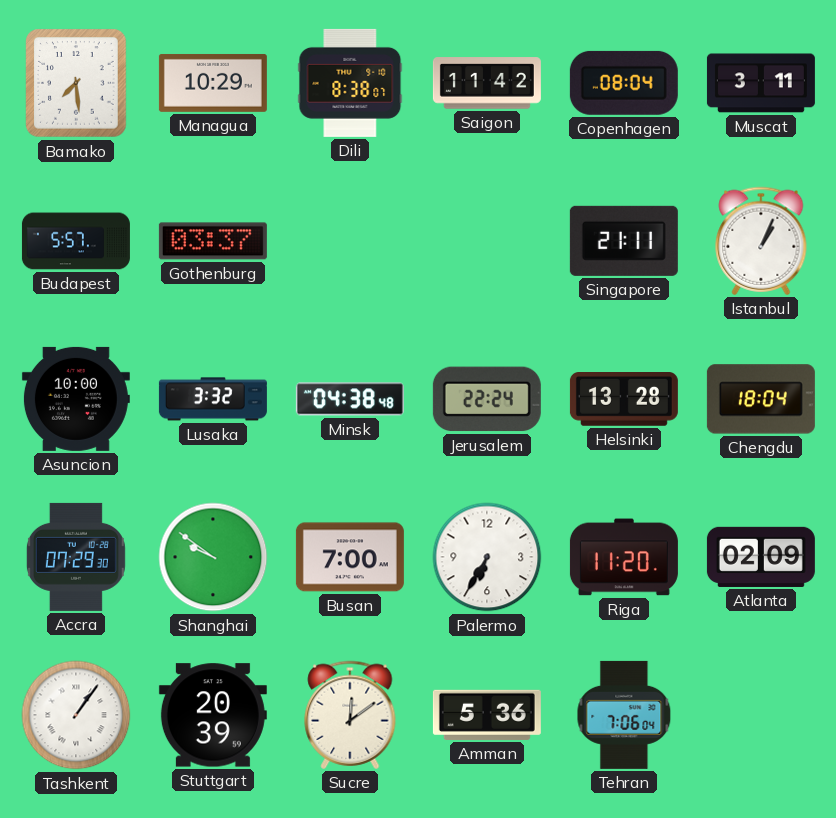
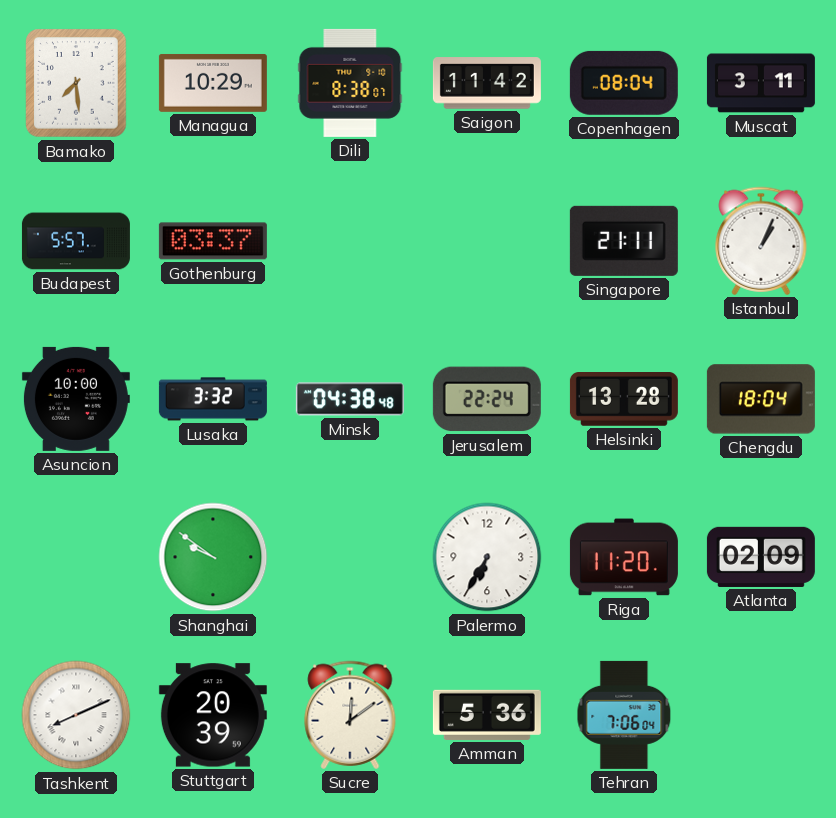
Accra: 07:29 -> none
Busan: 7:00 -> none
Tashkent: 1:06 -> 8:11
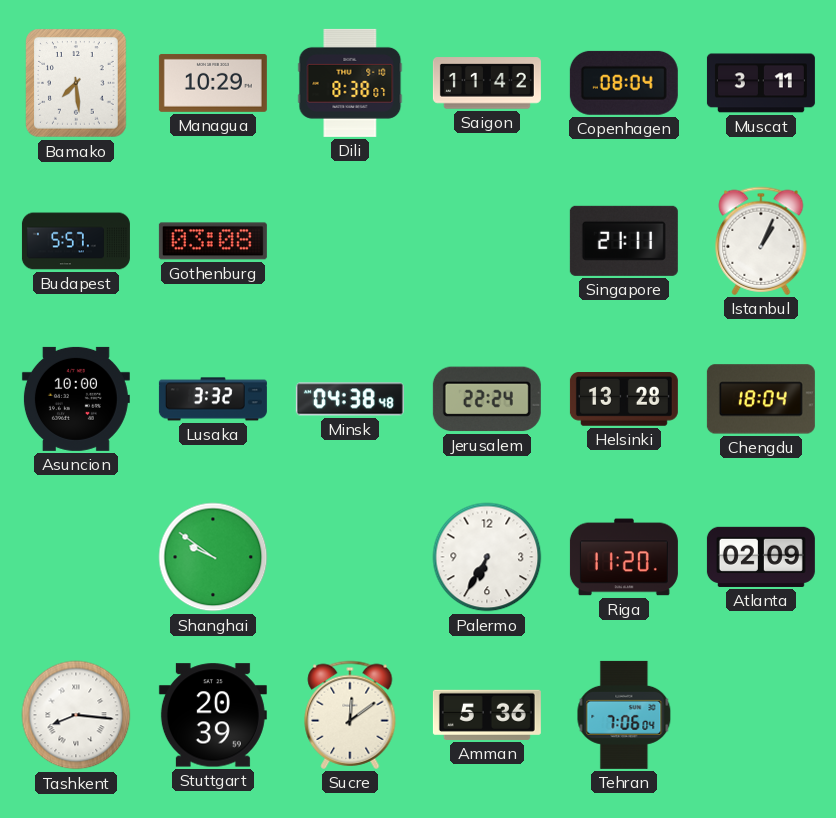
Gothenburg: 03:37 -> 03:08
Tashkent: 8:11 -> 8:16
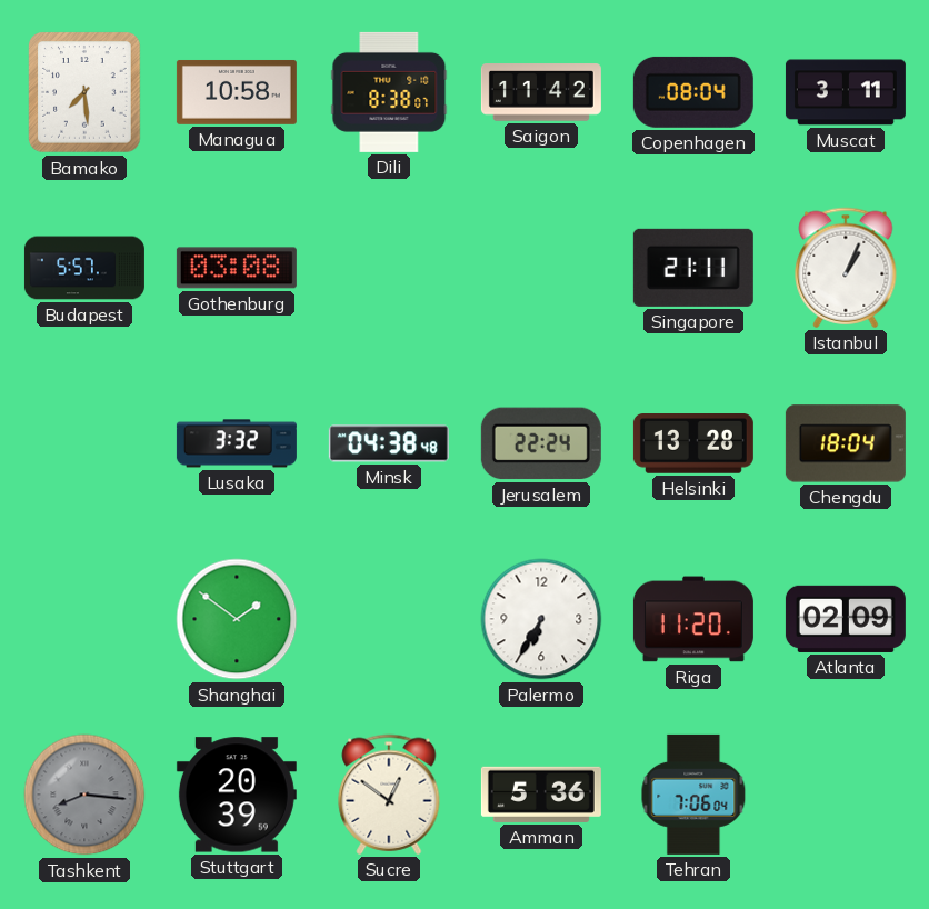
Managua: 10:29 -> 10:58
Asuncion: 10:00 -> none
Shanghai: 9:51 -> 1:51
Tashkent dial: white -> grey
Sucre: 12:09 -> 12:51
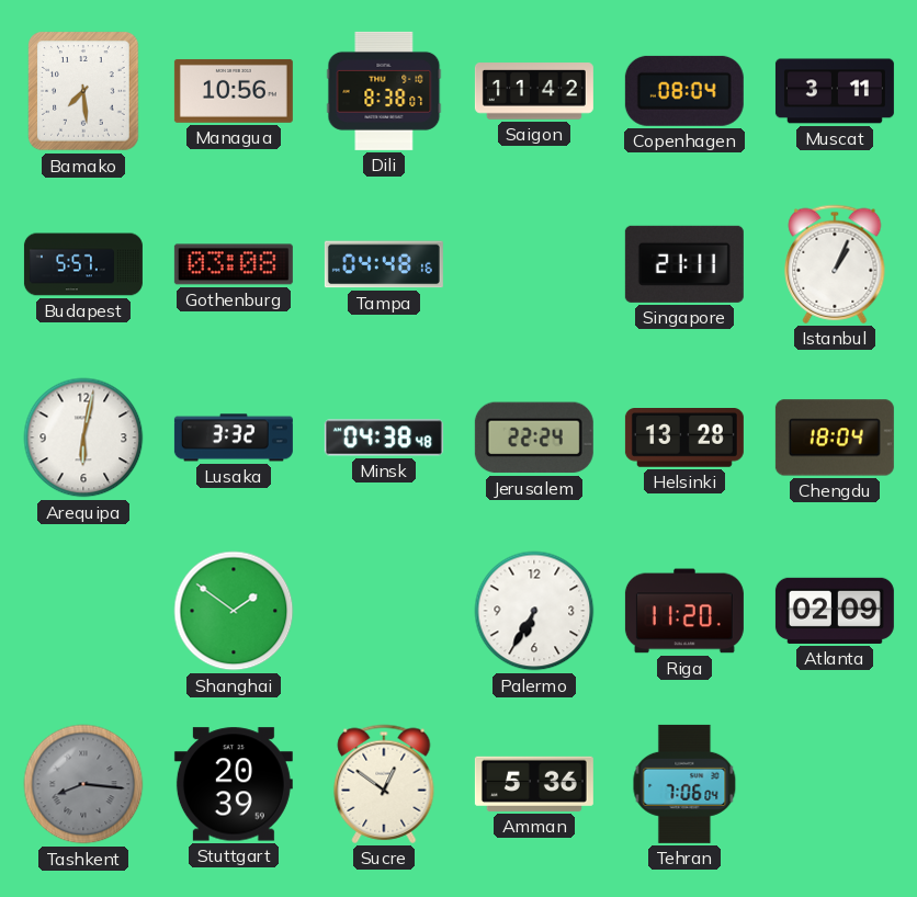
Managua: 10:58 -> 10:56
Tampa: none -> 04:48
Arequipa: none -> 6:02
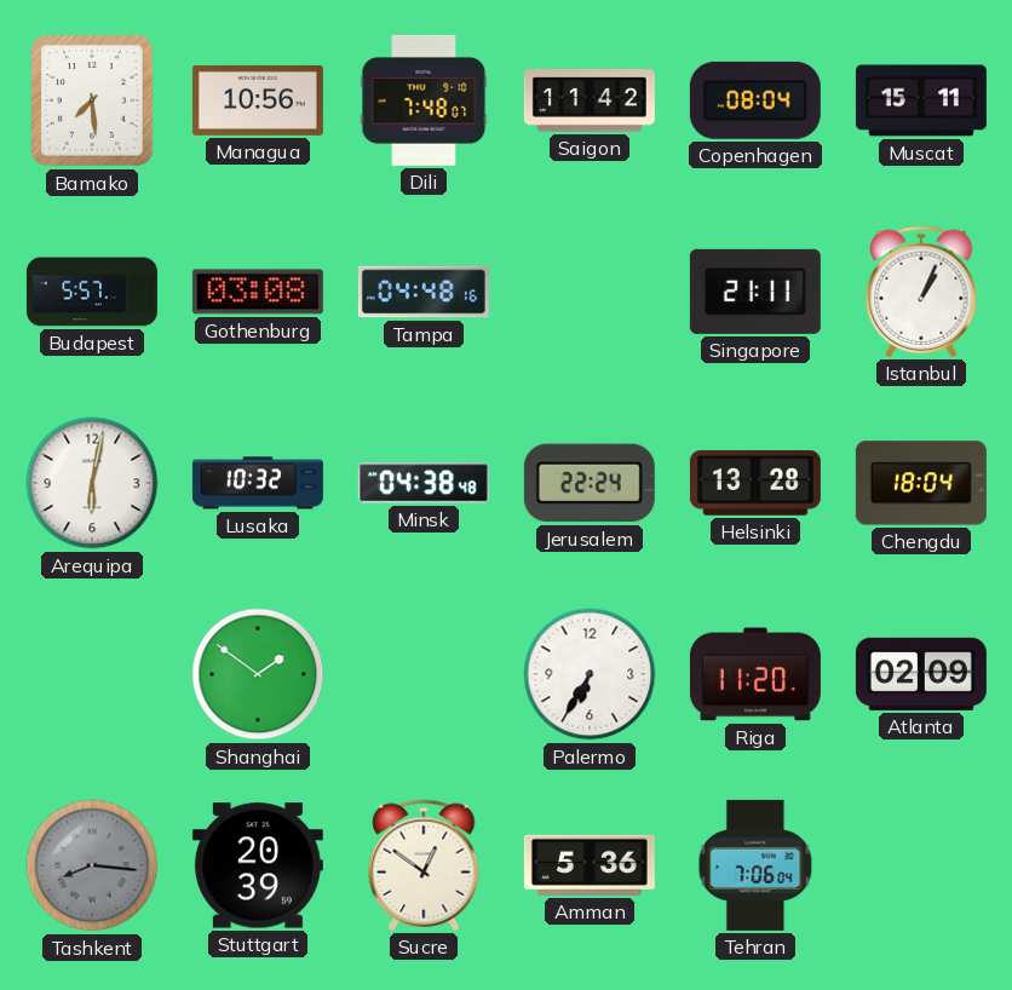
Dili: 8:38 -> 7:48
Muscat: 3:11 -> 15:11
Lusaka: 3:32 -> 10:32
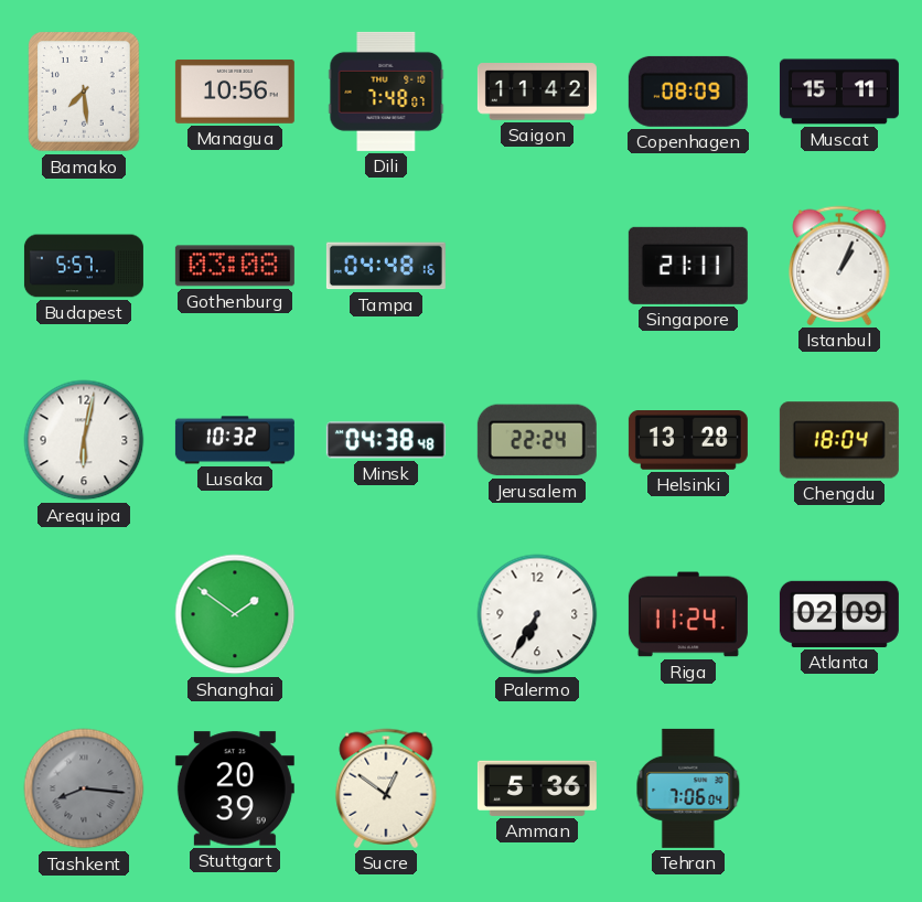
Copenhagen: 08:04 -> 08:09
Riga: 11:20 -> 11:24
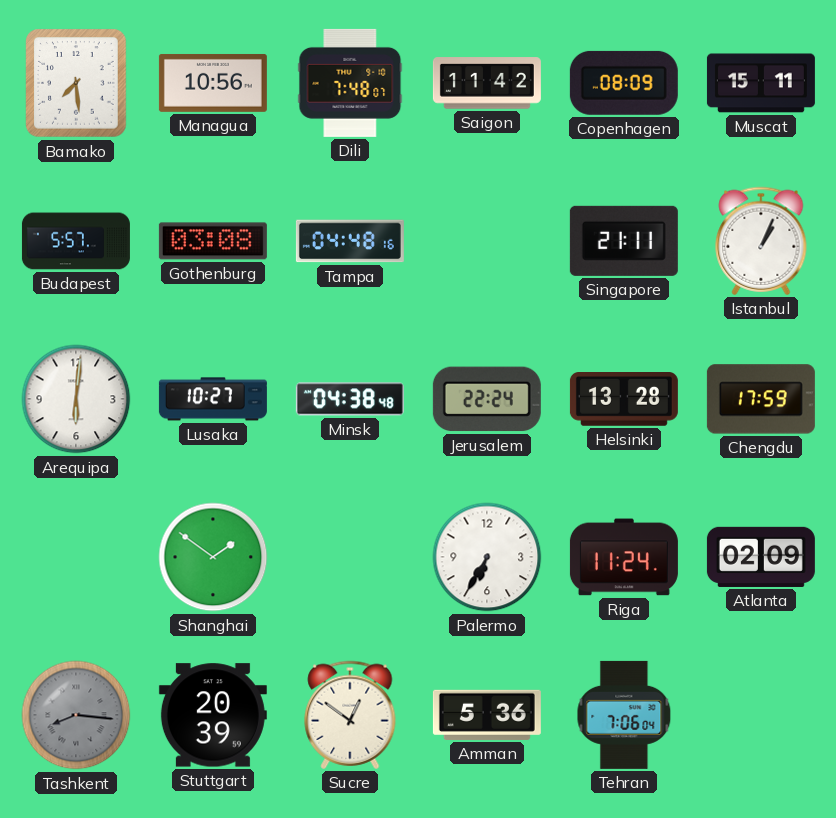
Arequipa: 6:02 -> 6:01
Lusaka: 10:32 -> 10:27
Chengdu: 18:04 -> 17:59
